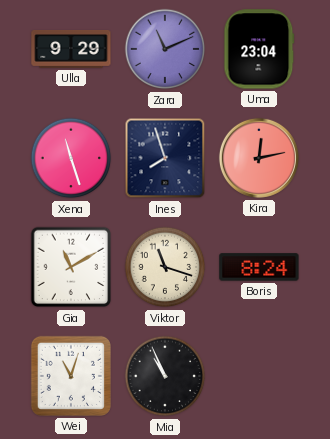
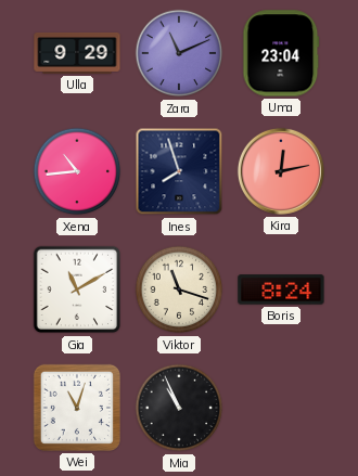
Xena: 11:27 -> 10:44
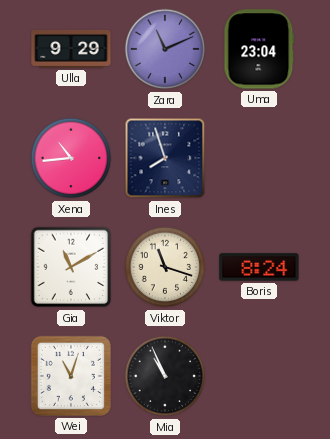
Kira: 12:13 -> none
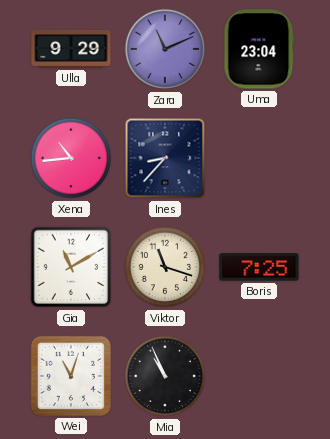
Ines: 7:57 -> 8:37
Boris: 8:24 -> 7:25
